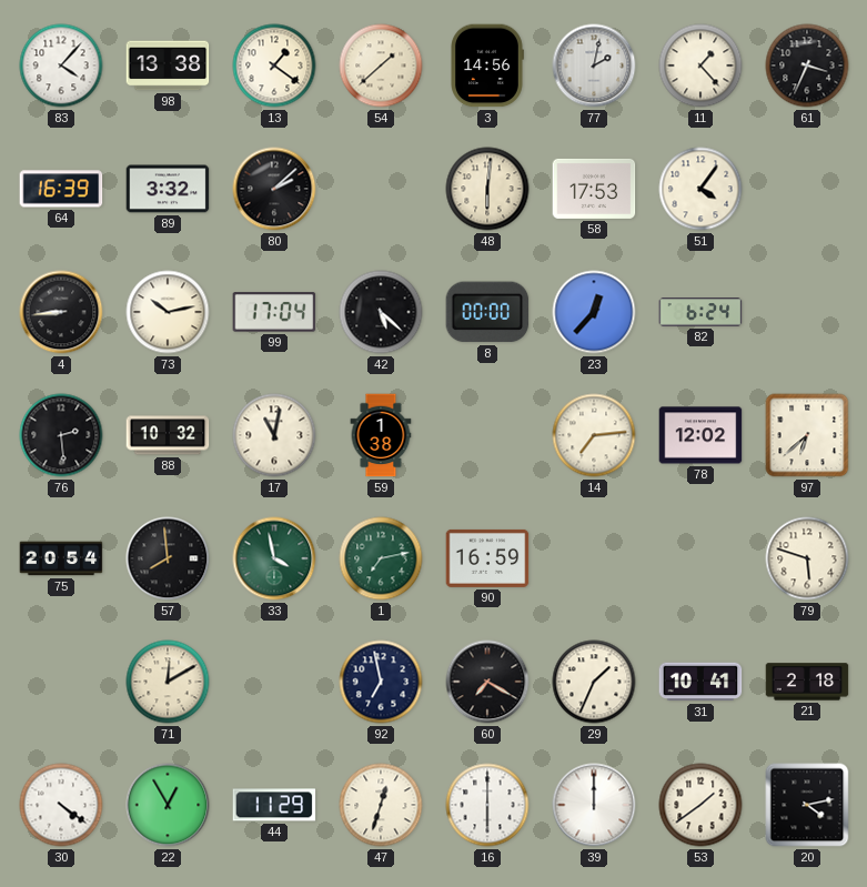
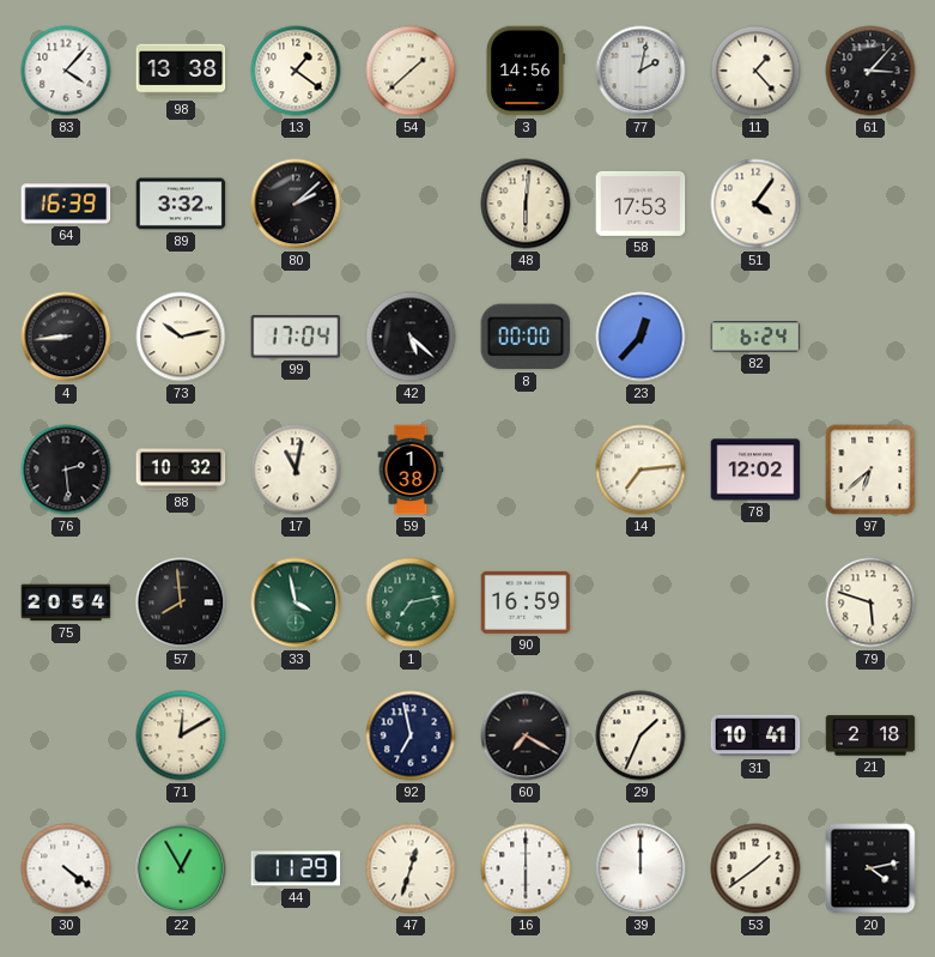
61: 3:34 -> 3:07
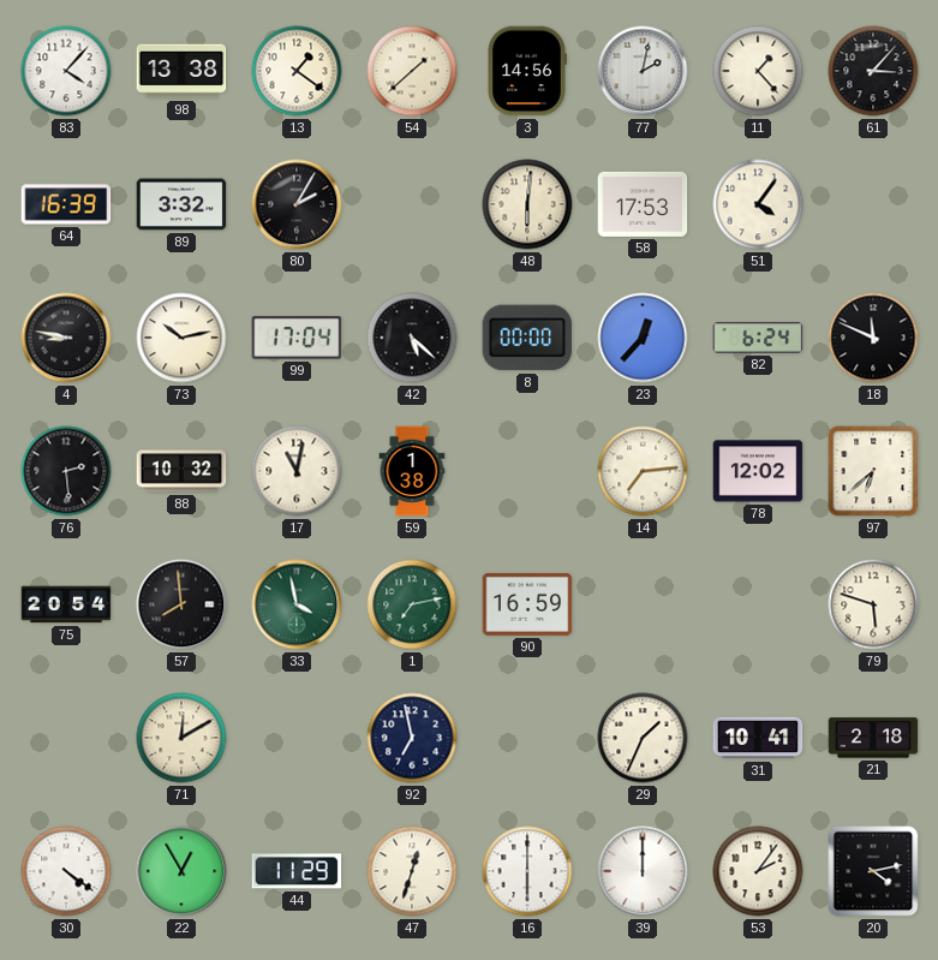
80: 2:08 -> 2:05
4: 8:44 -> 8:47
18: none -> 11:49
60: 7:20 -> none
53: 1:39 -> 2:06
